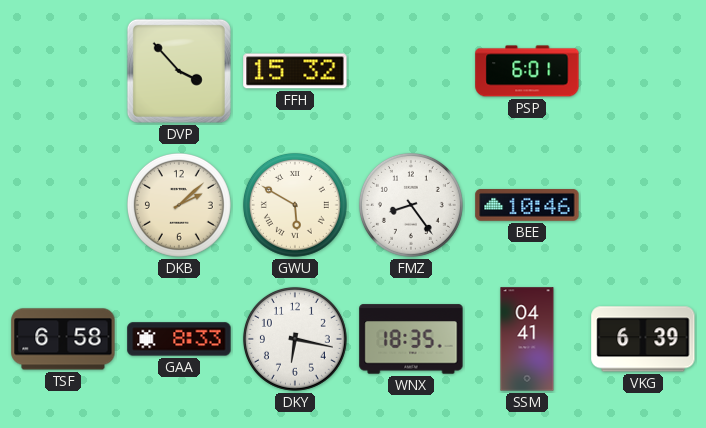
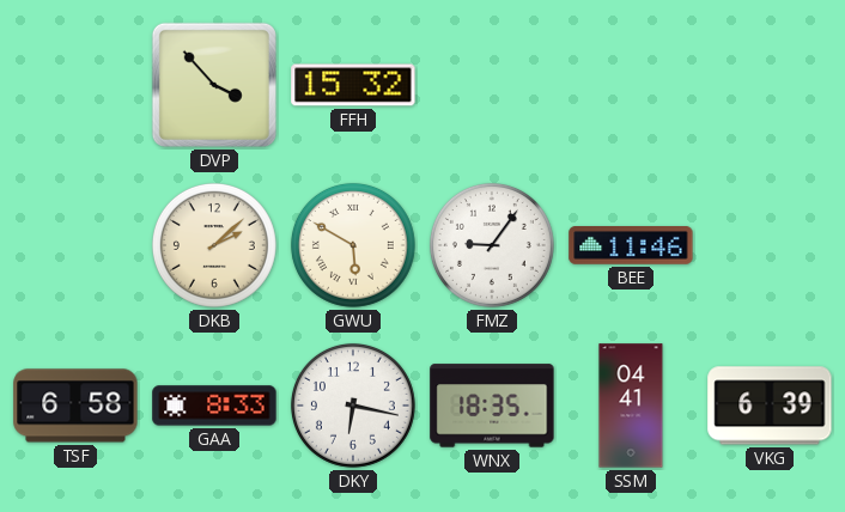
PSP: 6:01 -> none
FMZ: 8:24 -> 9:06
BEE: 10:46 -> 11:46
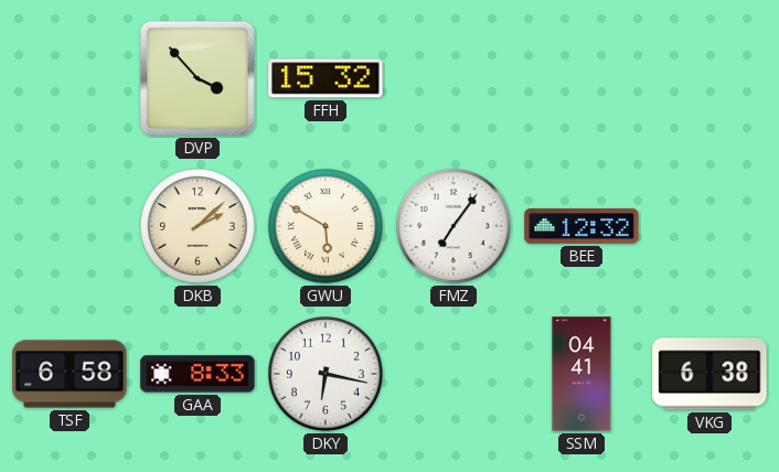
FMZ: 9:06 -> 7:06
BEE: 11:46 -> 12:32
WNX: 18:35 -> none
VKG: 6:39 -> 6:38
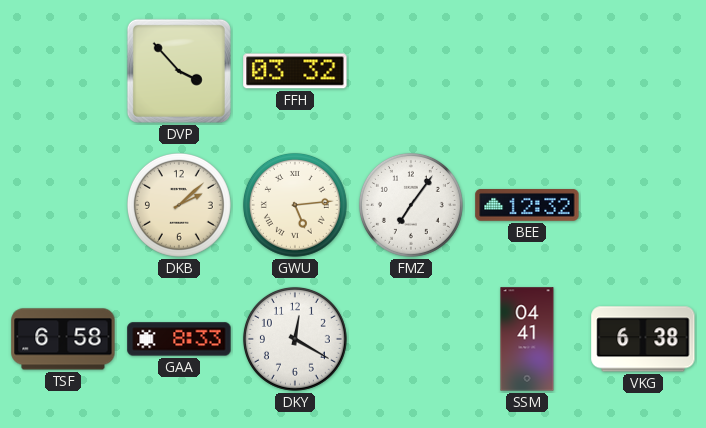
FFH: 15:32 -> 03:32
GWU: 5:50 -> 5:14
DKY: 6:17 -> 12:20
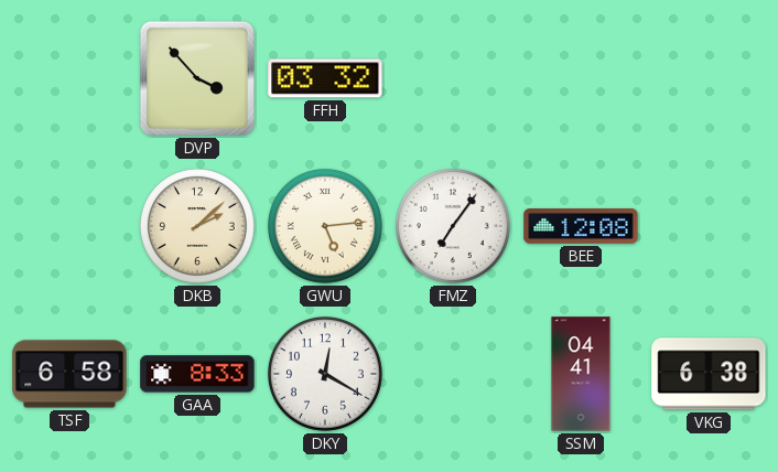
BEE: 12:32 -> 12:08
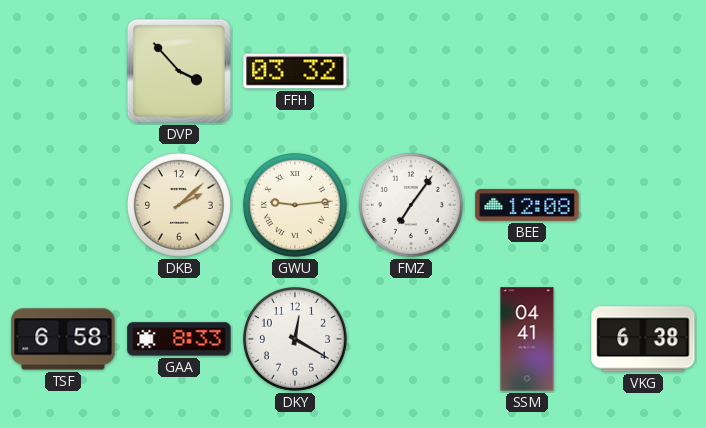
GWU: 5:14 -> 9:14
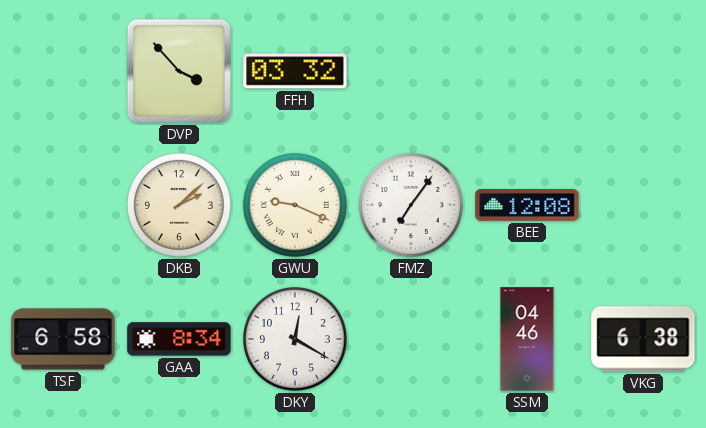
GWU: 9:14 -> 9:19
GAA: 8:33 -> 8:34
SSM: 04:41 -> 04:46
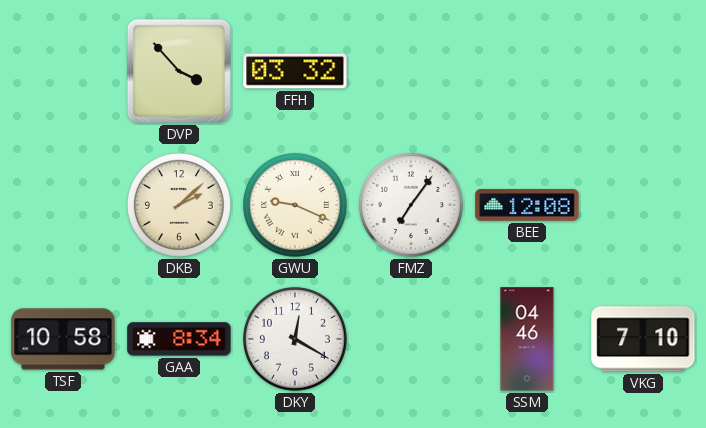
TSF: 6:58 -> 10:58
VKG: 6:38 -> 7:10
